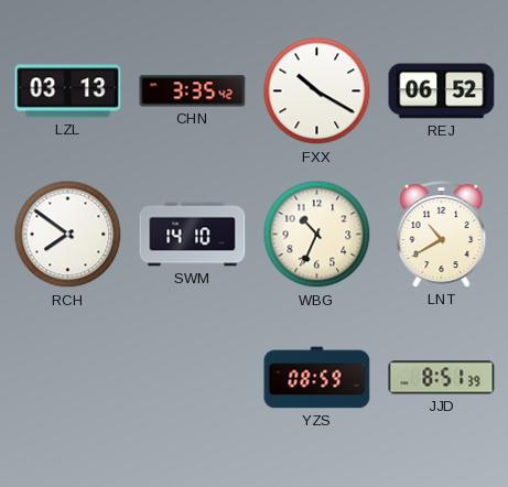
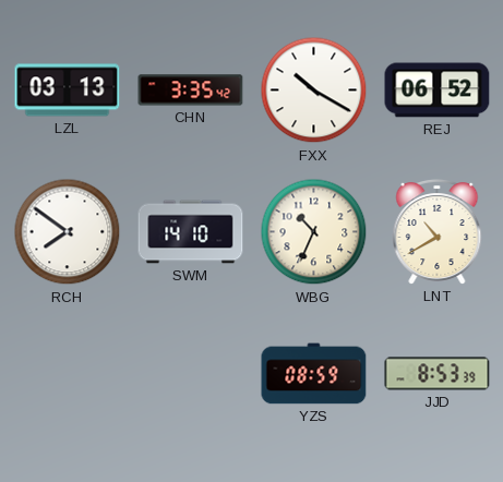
JJD: 8:51 -> 8:53
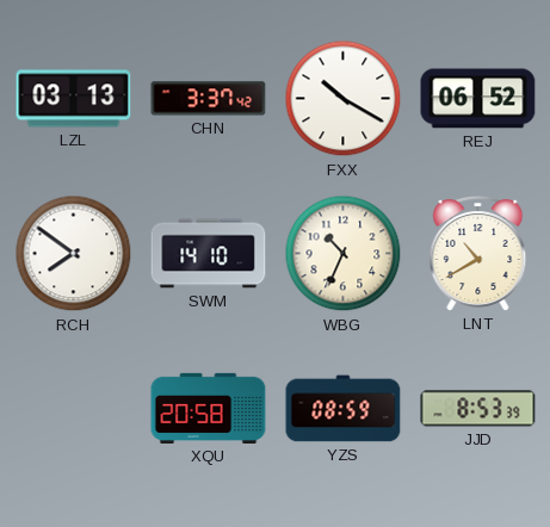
CHN: 3:35 -> 3:37
XQU: none -> 20:58
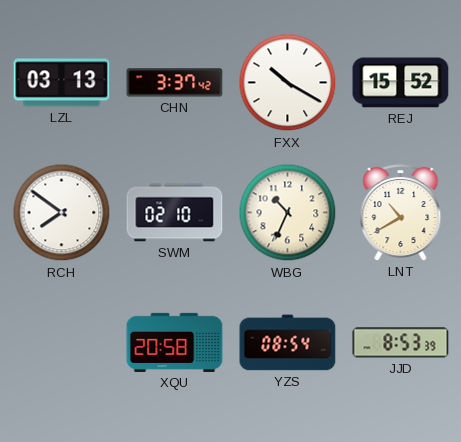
REJ: 06:52 -> 15:52
SWM: 14:10 -> 02:10
YZS: 08:59 -> 08:54
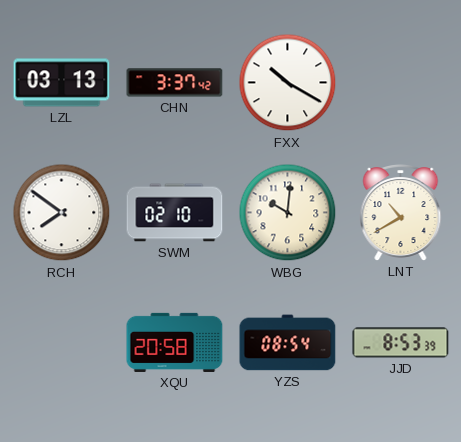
REJ: 15:52 -> none
WBG: 10:34 -> 10:01
